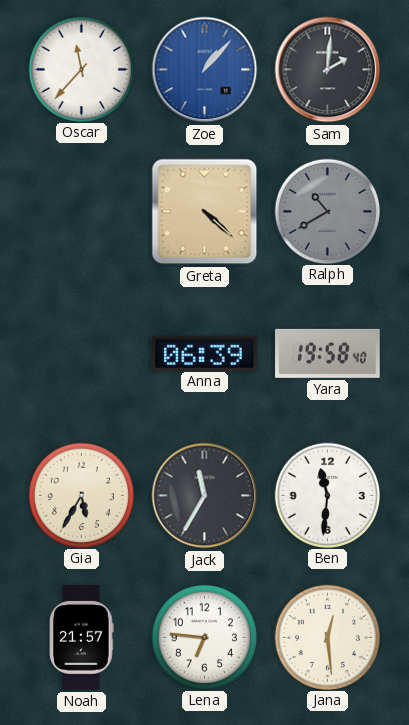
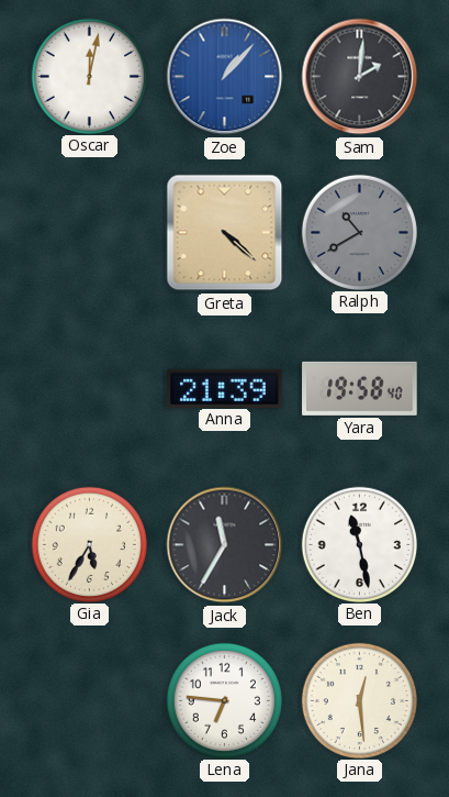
Oscar: 11:37 -> 12:02
Anna: 06:39 -> 21:39
Ben: 11:31 -> 11:28
Noah: 21:57 -> none
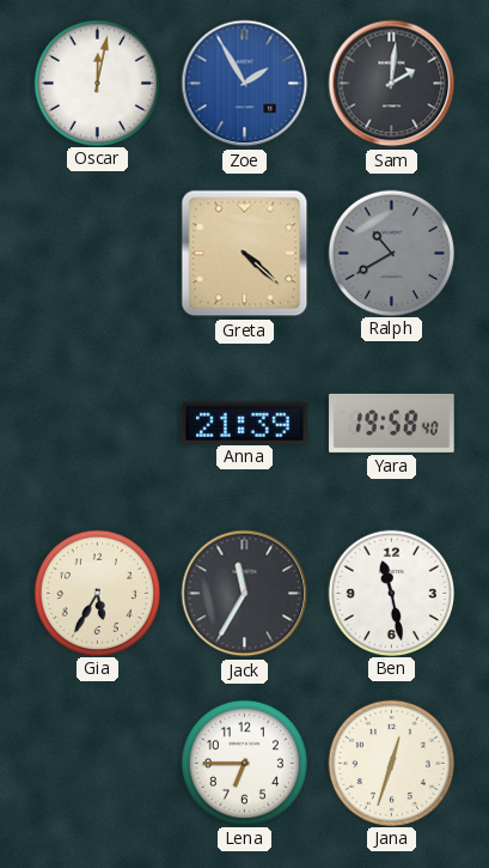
Zoe: 1:07 -> 1:55
Lena: 6:46 -> 6:45
Jana: 12:29 -> 12:33
